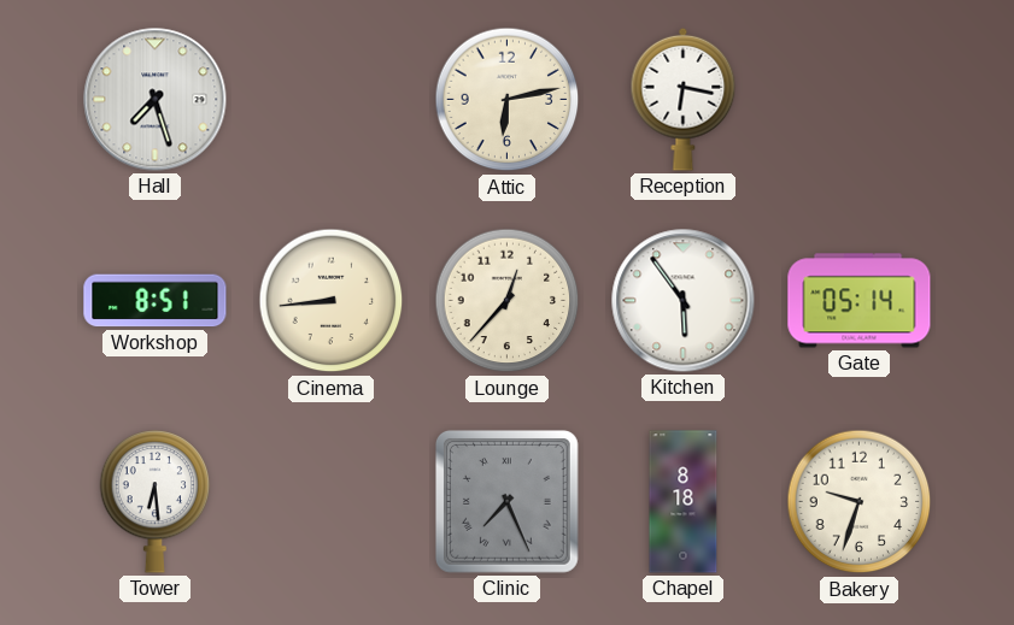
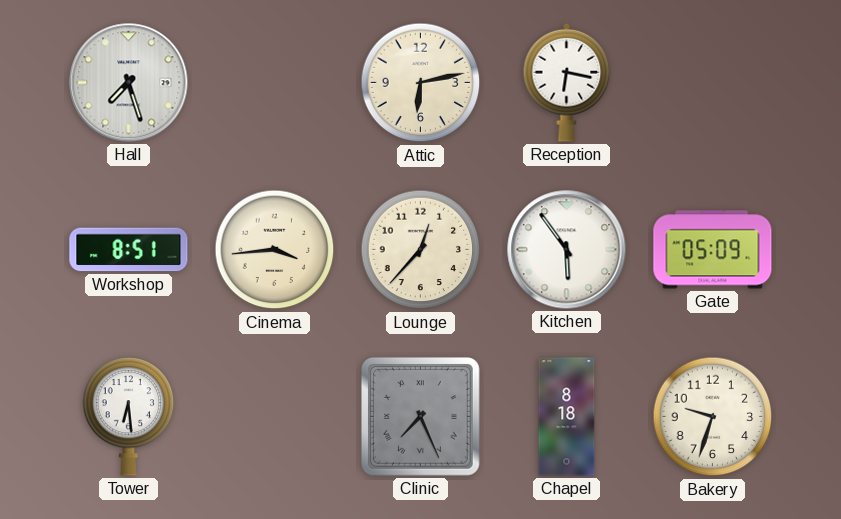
Cinema: 8:44 -> 3:44
Gate: 05:14 -> 05:09
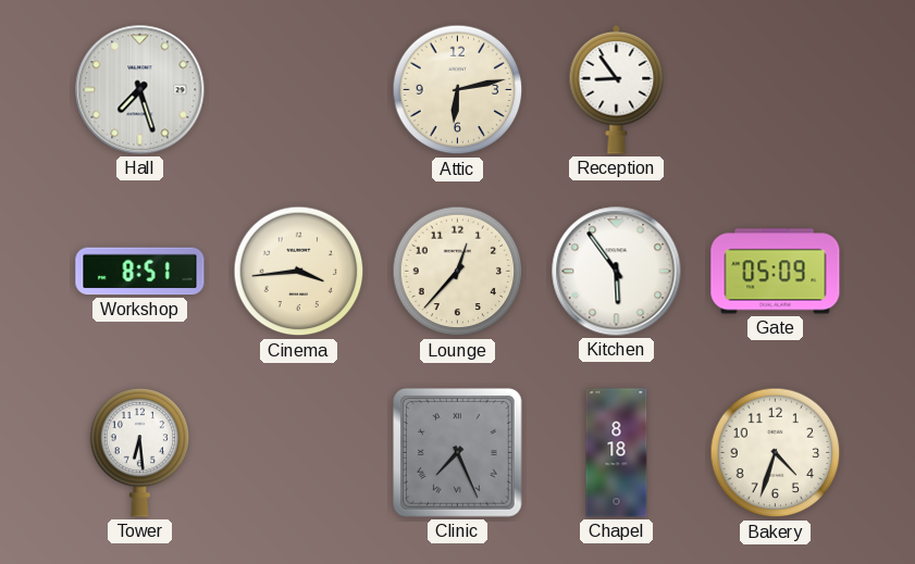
Reception: 6:17 -> 8:54
Bakery: 9:33 -> 4:33
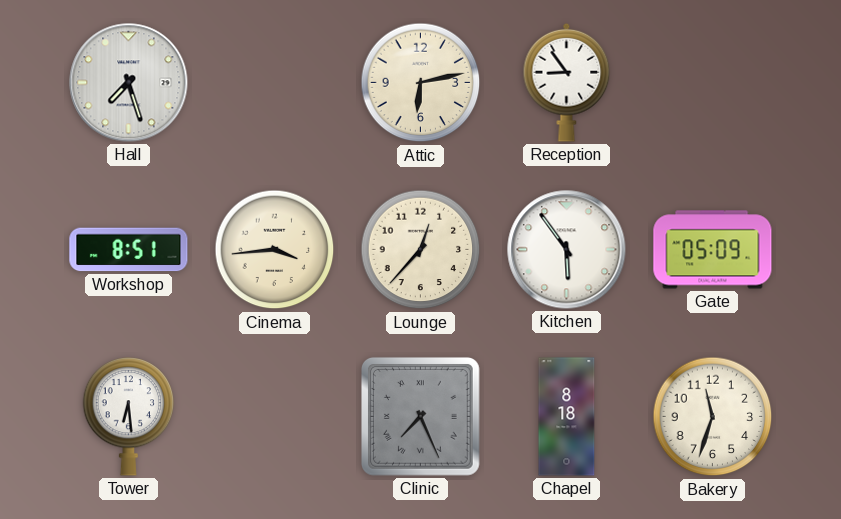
Bakery: 4:33 -> 11:33
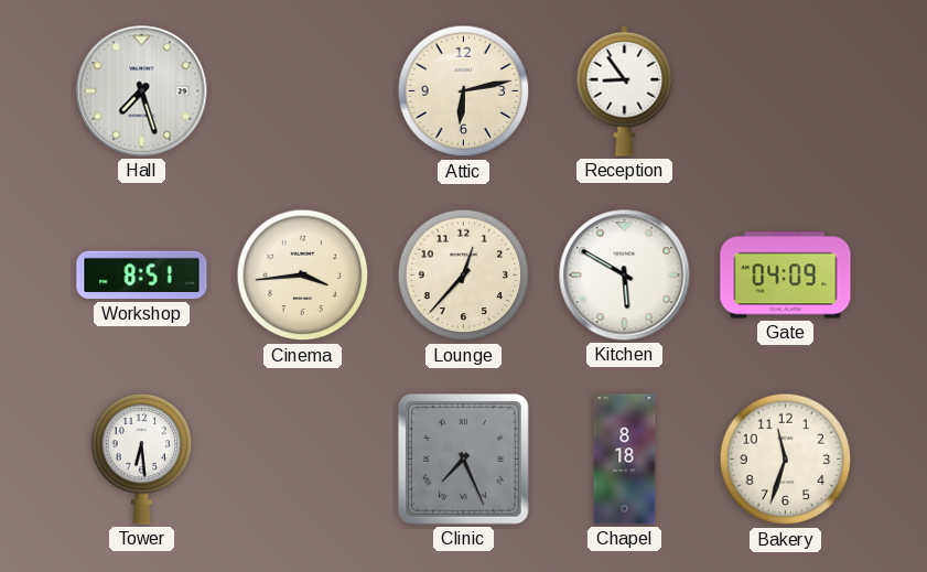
Kitchen: 5:54 -> 5:50
Gate: 05:09 -> 04:09
